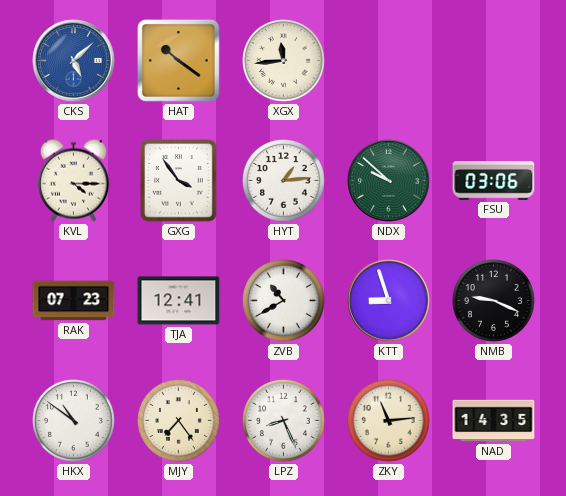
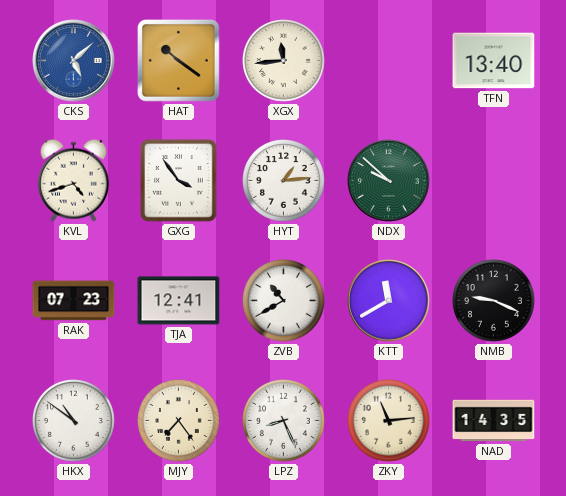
TFN: none -> 13:40
KVL: 4:15 -> 4:42
FSU: 03:06 -> none
KTT: 8:57 -> 11:40
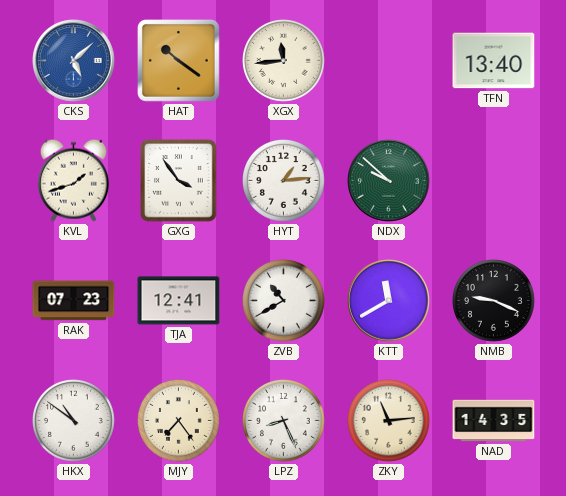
KVL: 4:42 -> 1:42
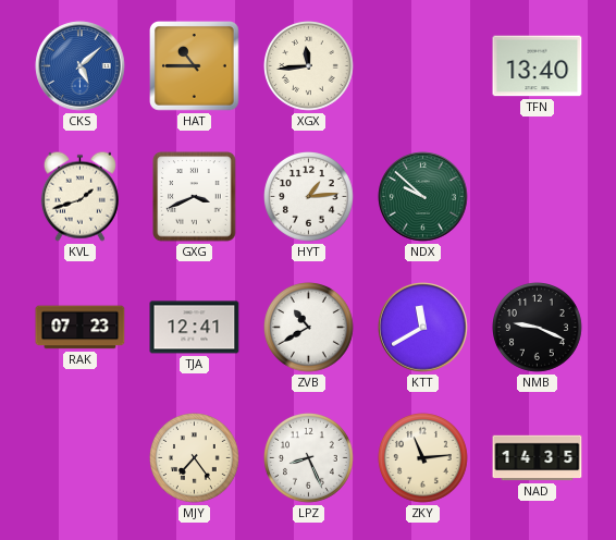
HAT: 10:21 -> 10:45
GXG: 3:54 -> 3:41
HKX: 10:51 -> none
